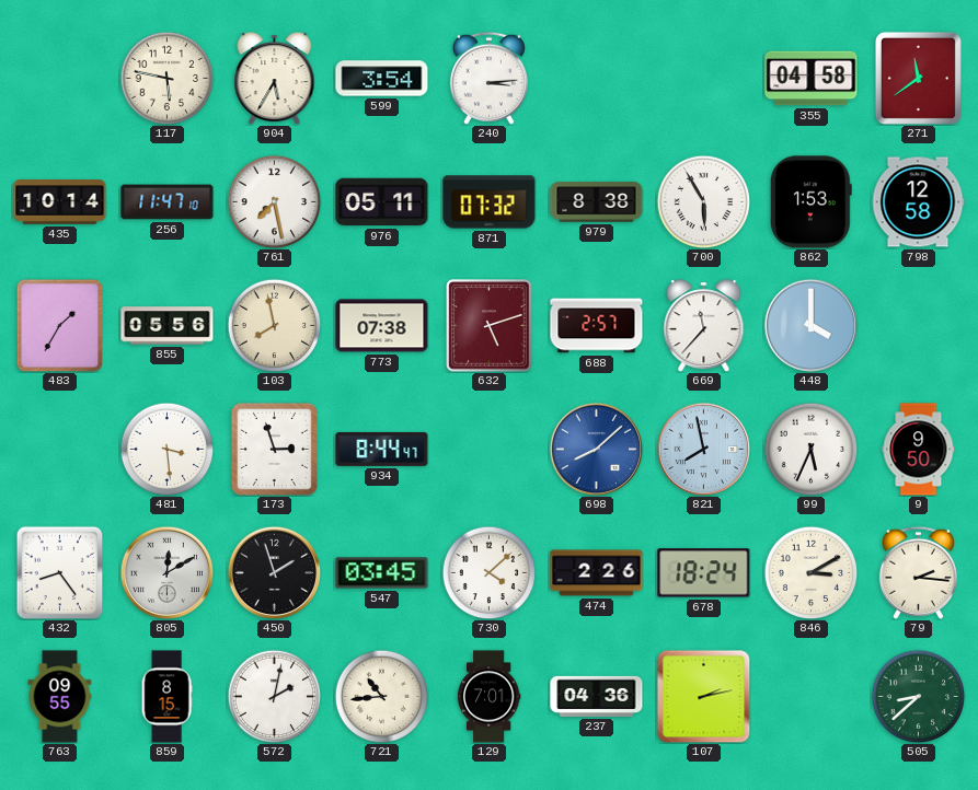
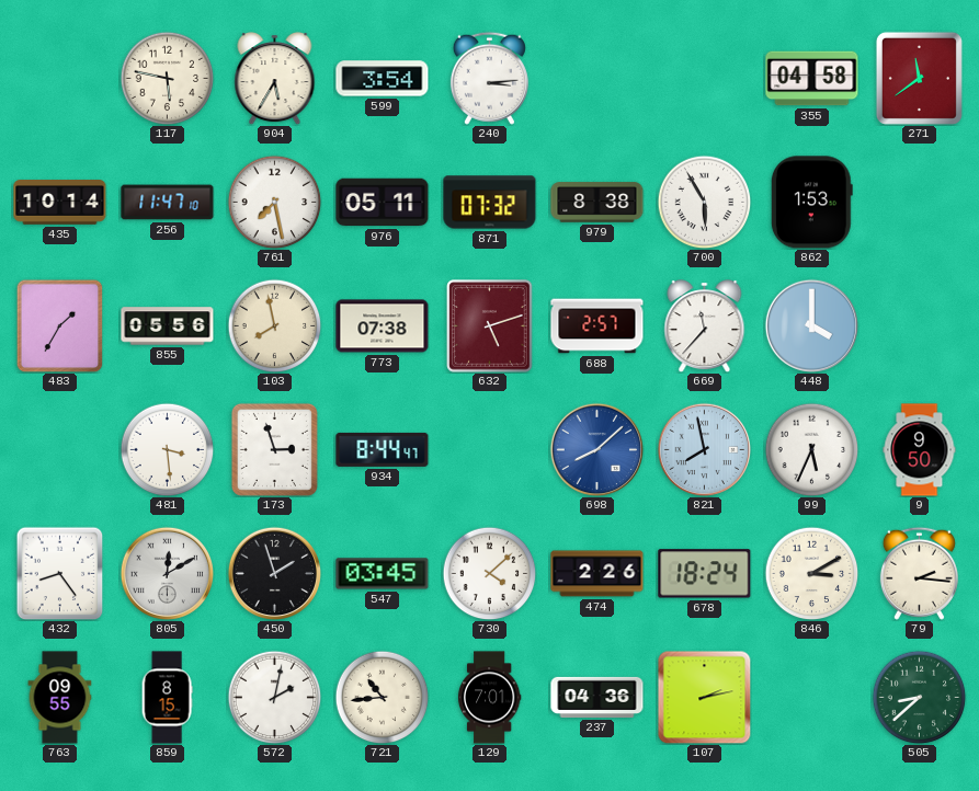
798: 12:58 -> none
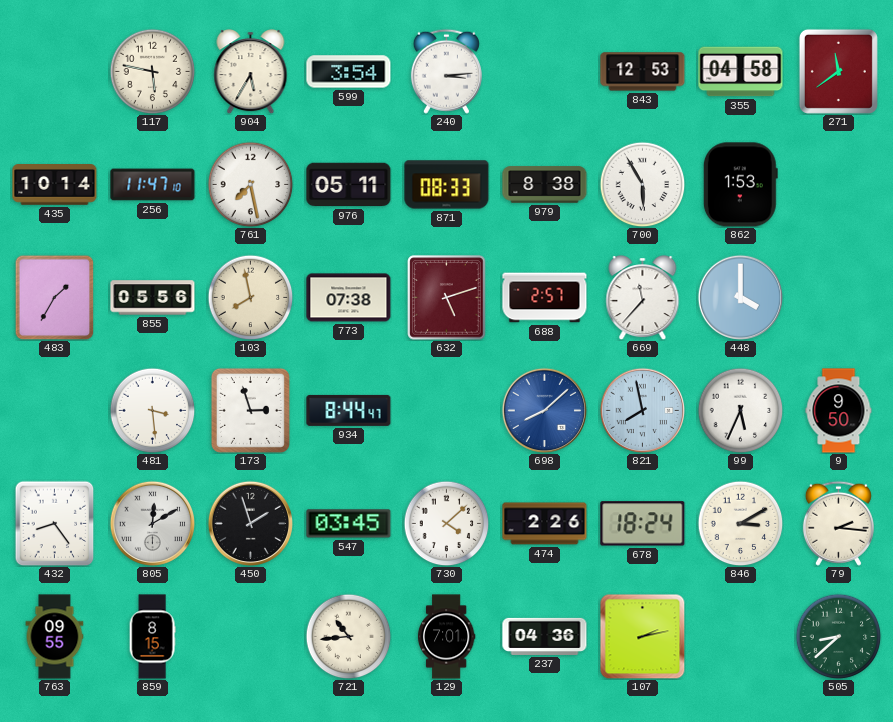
843: none -> 12:53
871: 07:32 -> 08:33
572: 2:02 -> none
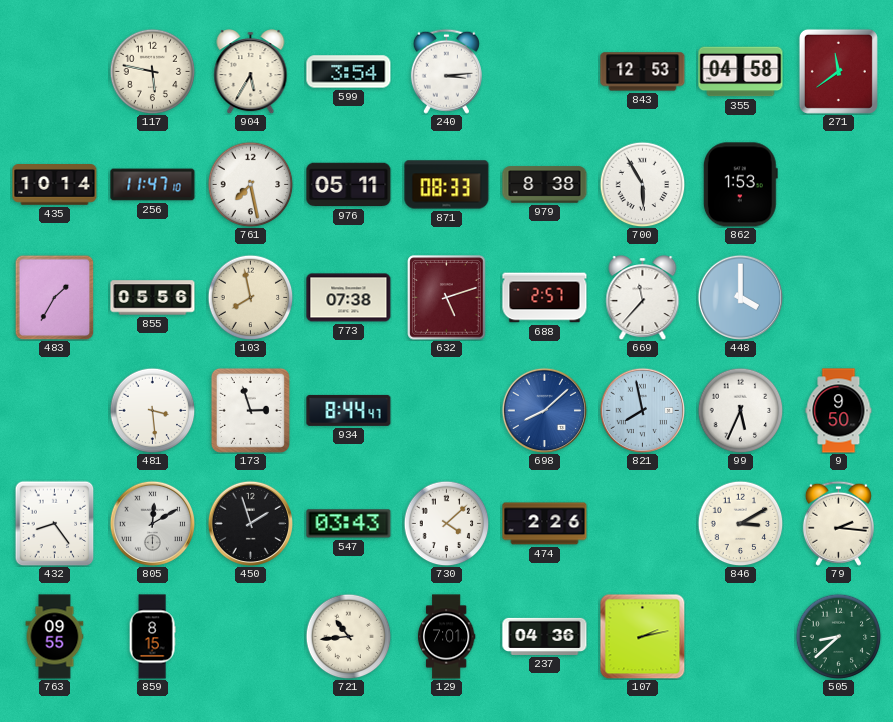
547: 03:45 -> 03:43
678: 18:24 -> none
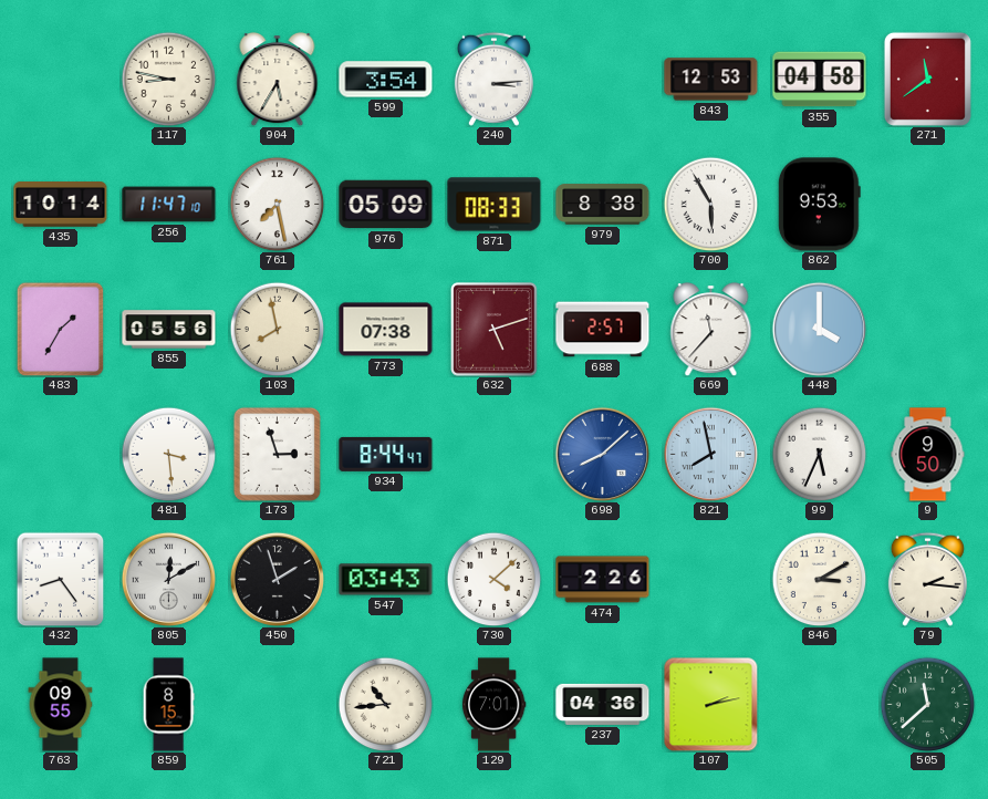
117: 5:47 -> 8:47
976: 05:11 -> 05:09
862: 1:53 -> 9:53
505: 8:38 -> 11:38
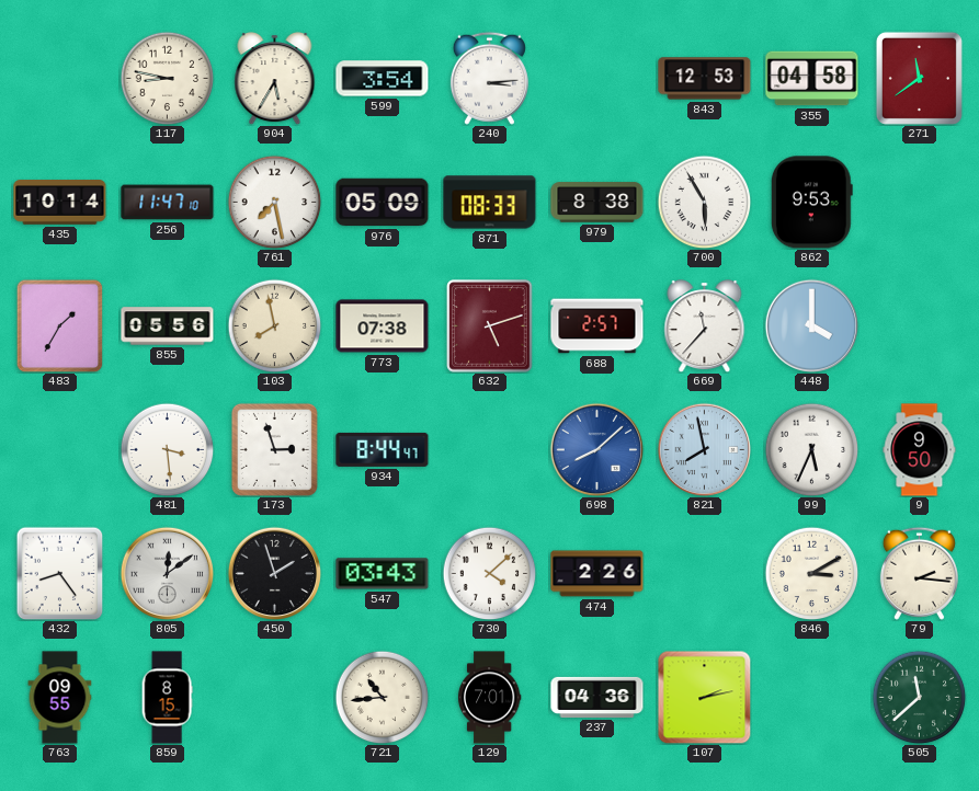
805: 12:10 -> 12:09
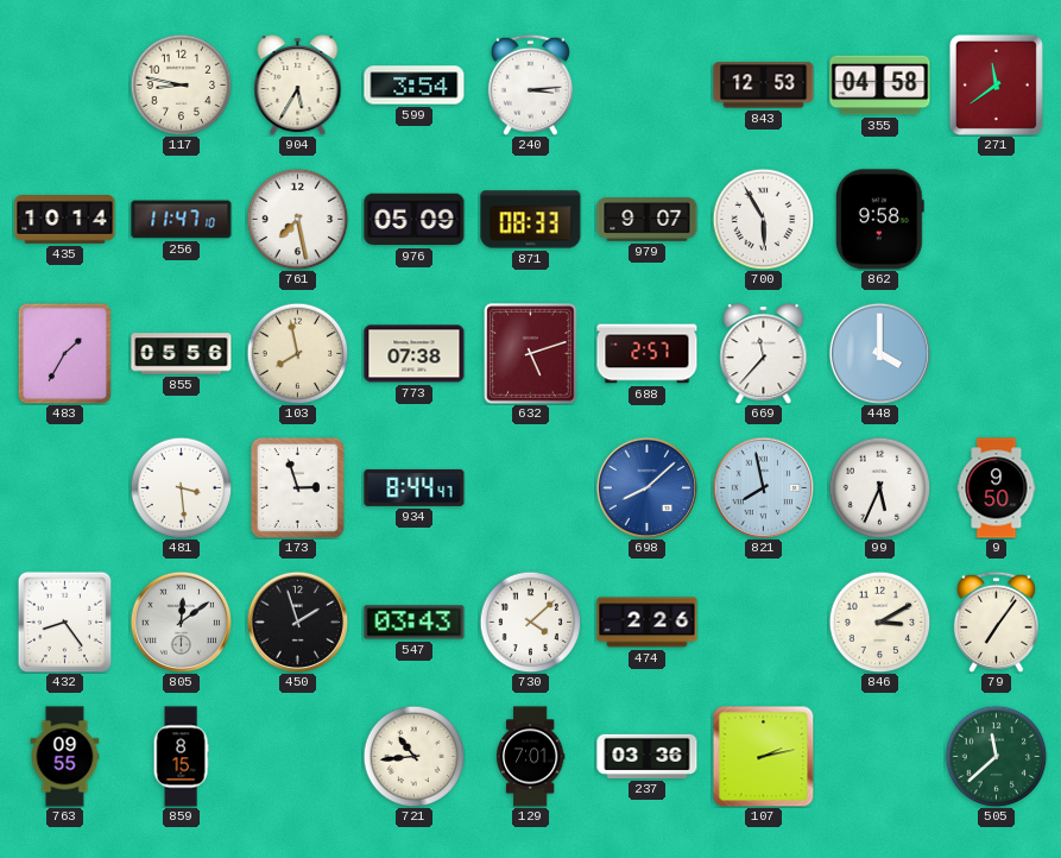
979: 8:38 -> 9:07
862: 9:53 -> 9:58
79: 2:16 -> 7:06
237: 04:36 -> 03:36
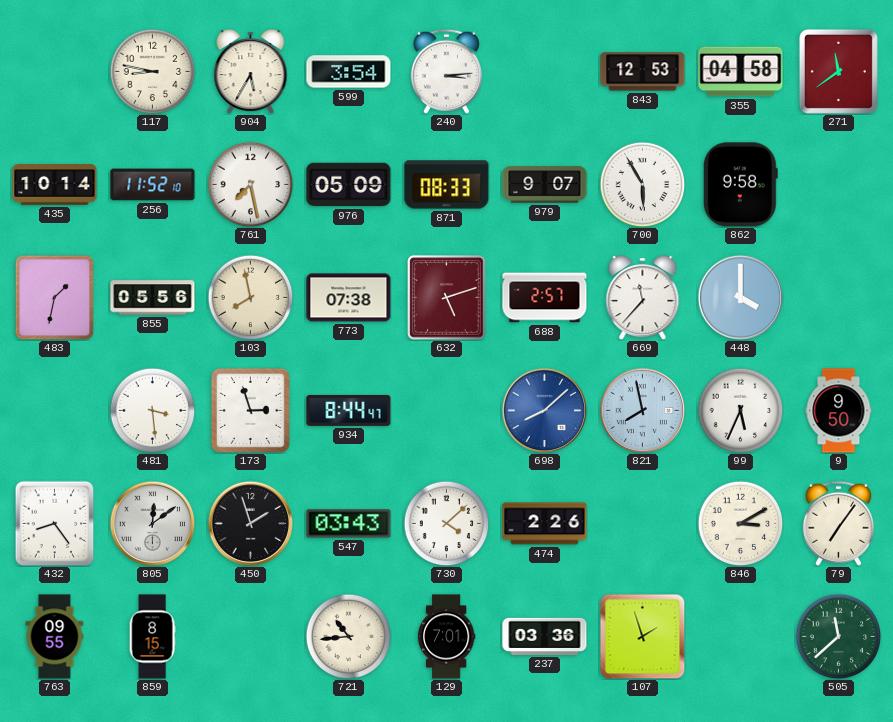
256: 11:47 -> 11:52
483: 1:35 -> 1:32
107: 2:13 -> 1:57
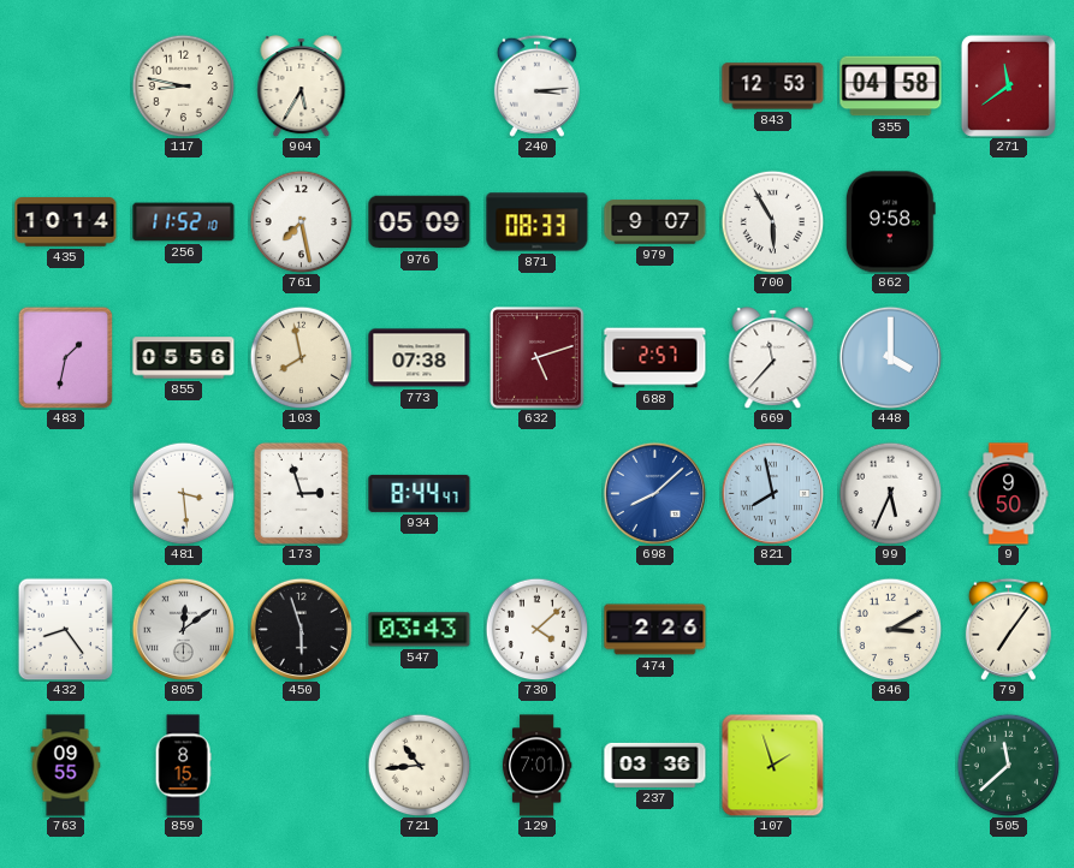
599: 3:54 -> none
450: 1:57 -> 5:57
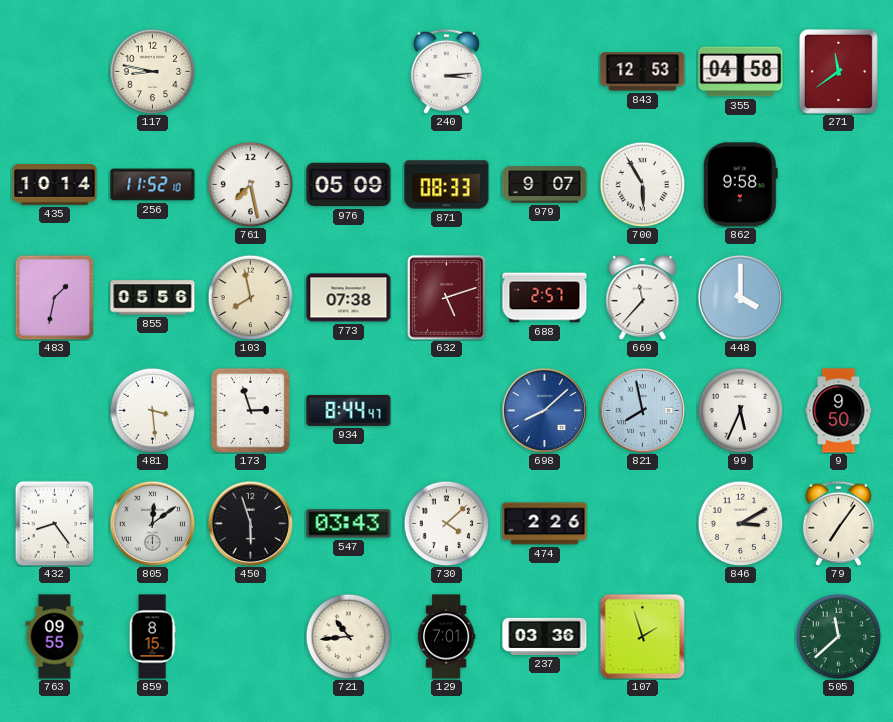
904: 5:35 -> none
